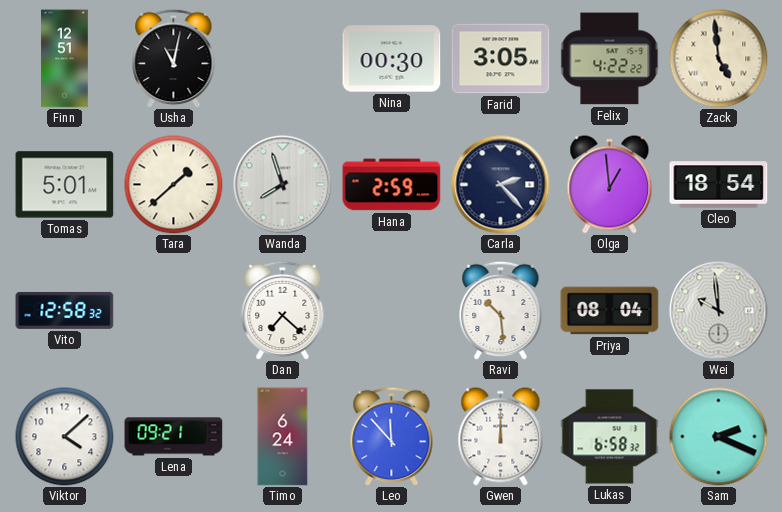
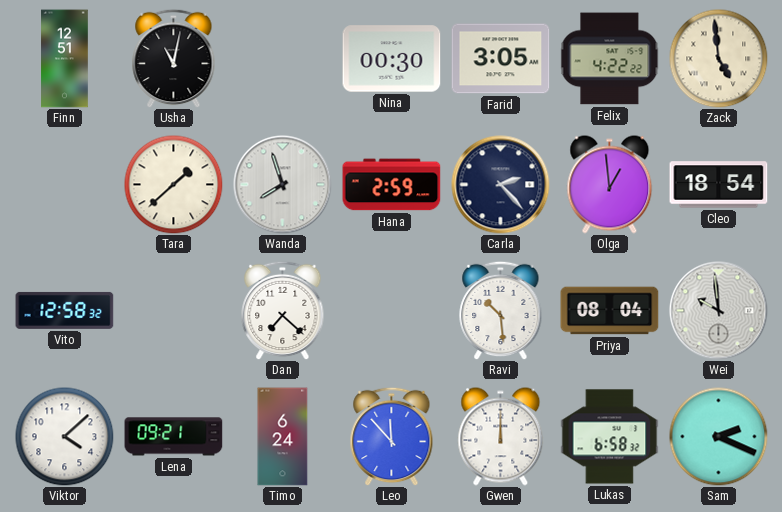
Tomas: 5:01 -> none
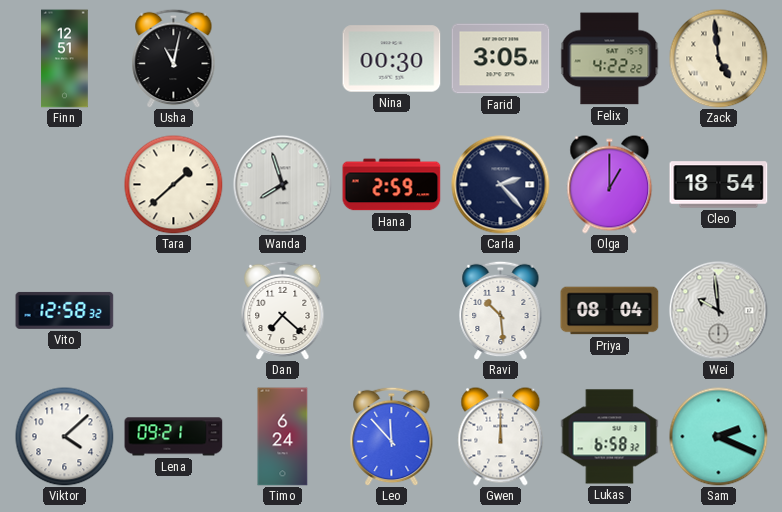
Olga: 12:59 -> 1:00
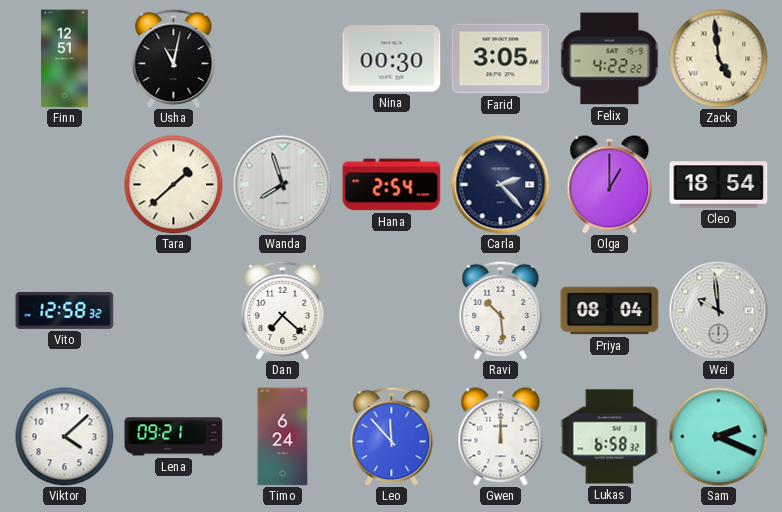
Hana: 2:59 -> 2:54
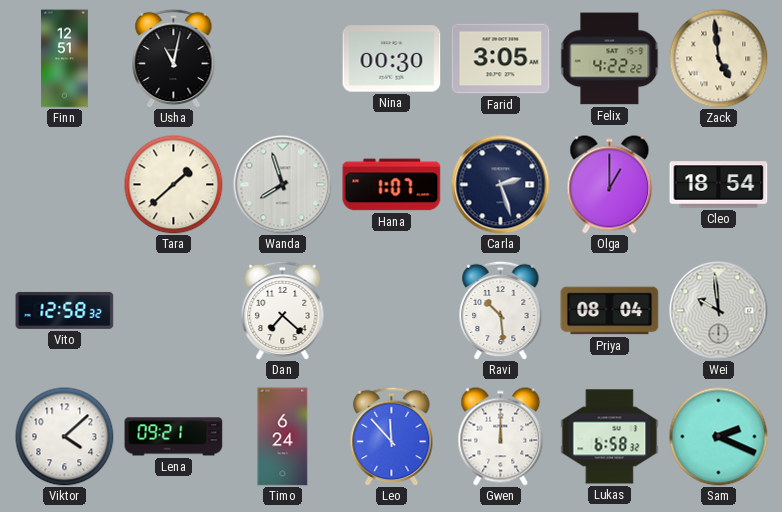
Hana: 2:54 -> 1:07
Carla: 2:23 -> 2:27
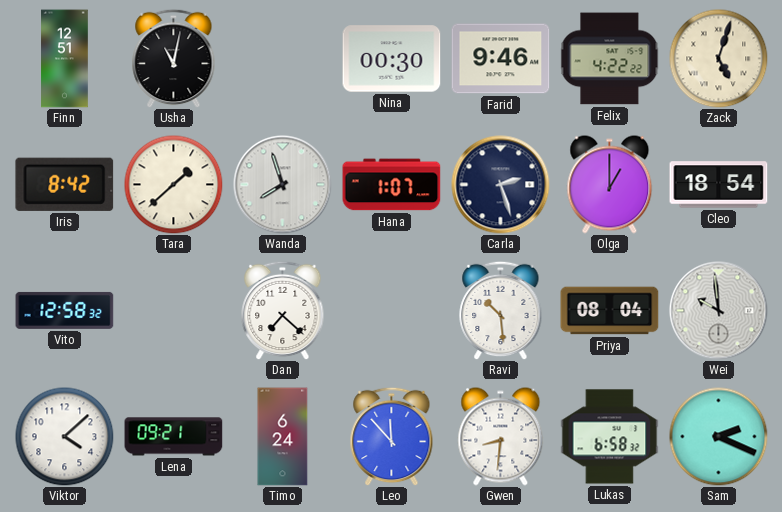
Farid: 3:05 -> 9:46
Zack: 4:59 -> 5:03
Iris: none -> 8:42
Gwen: 12:00 -> 8:31
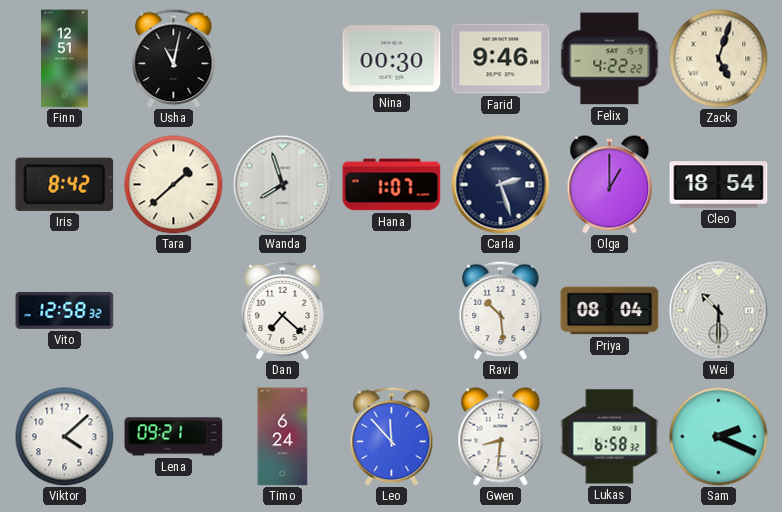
Wei: 9:59 -> 10:30
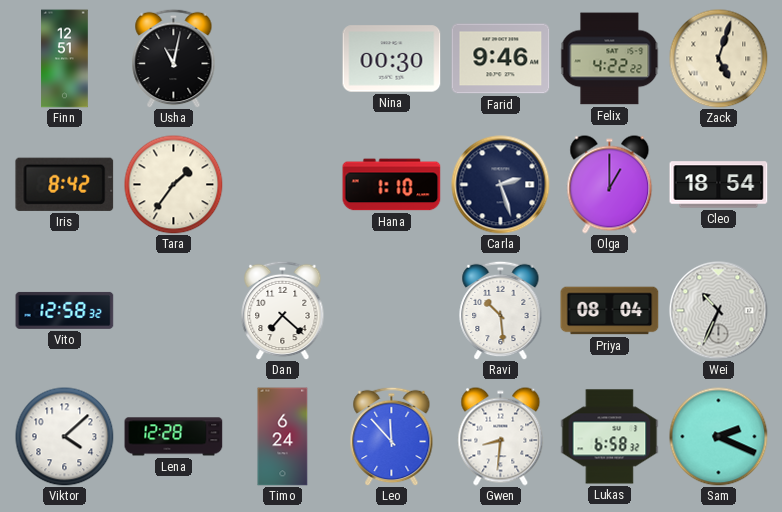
Tara: 1:38 -> 1:36
Wanda: 7:57 -> none
Hana: 1:07 -> 1:10
Wei: 10:30 -> 10:34
Lena: 09:21 -> 12:28
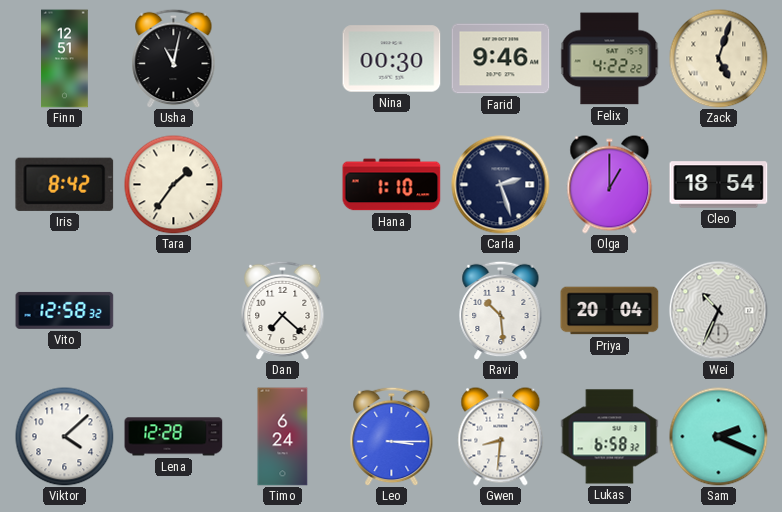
Priya: 08:04 -> 20:04
Leo: 11:53 -> 3:15
